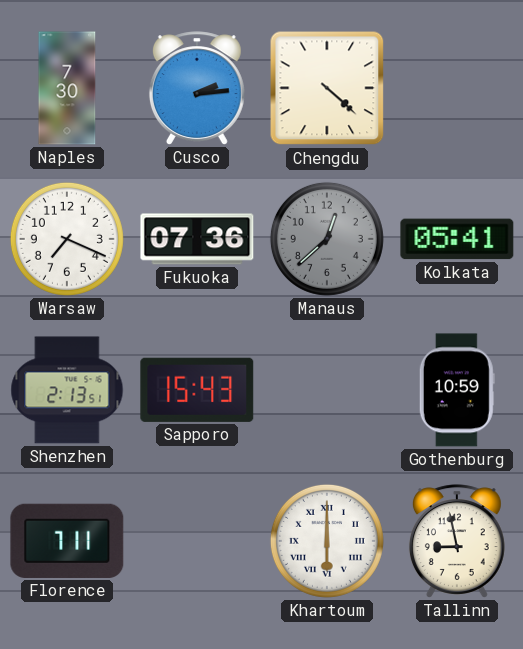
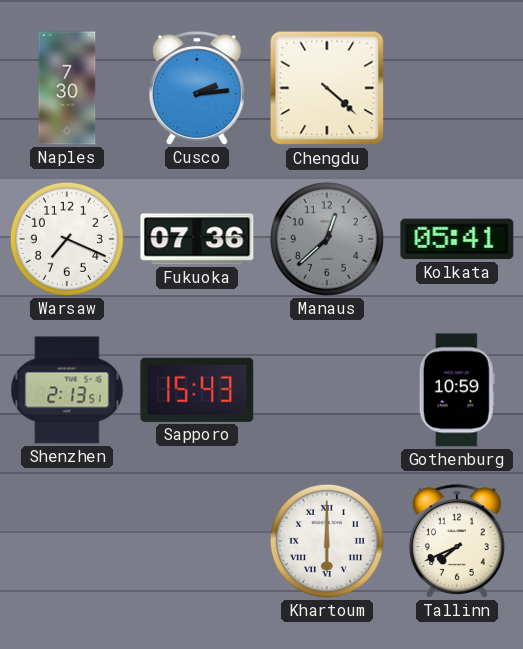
Florence: 7:11 -> none
Tallinn: 8:58 -> 7:41
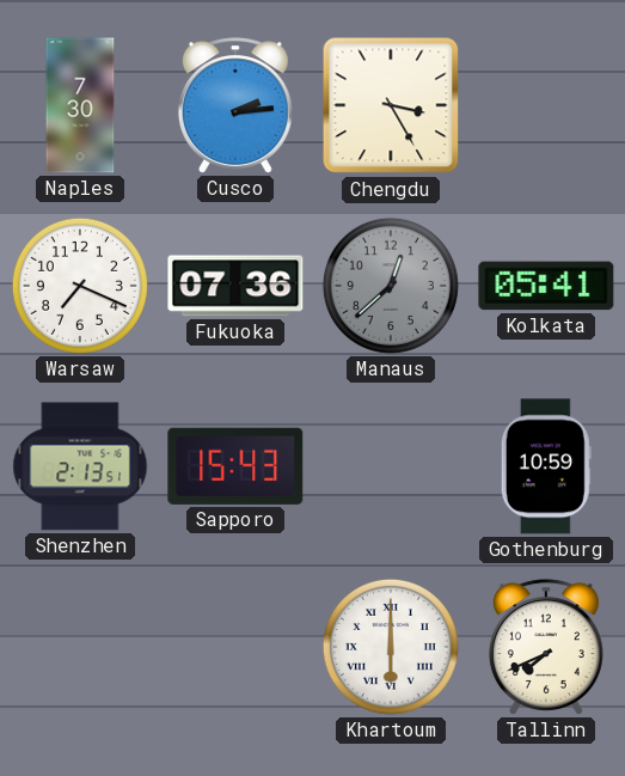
Chengdu: 4:22 -> 3:25
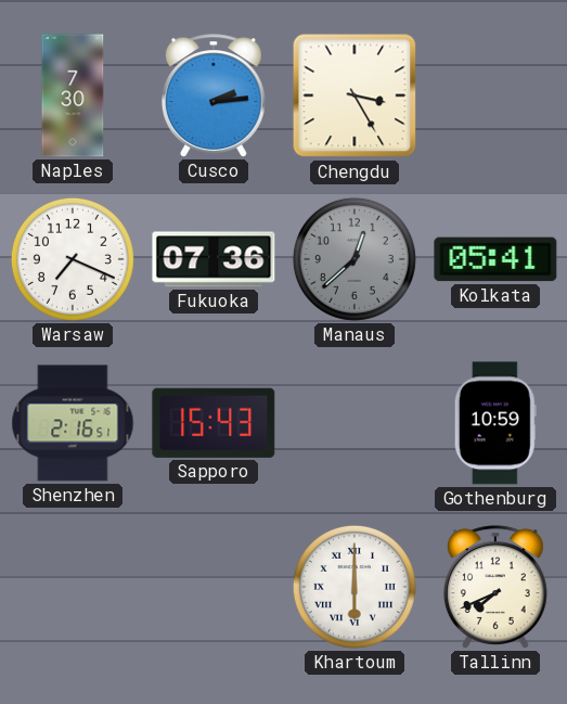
Shenzhen: 2:13 -> 2:16
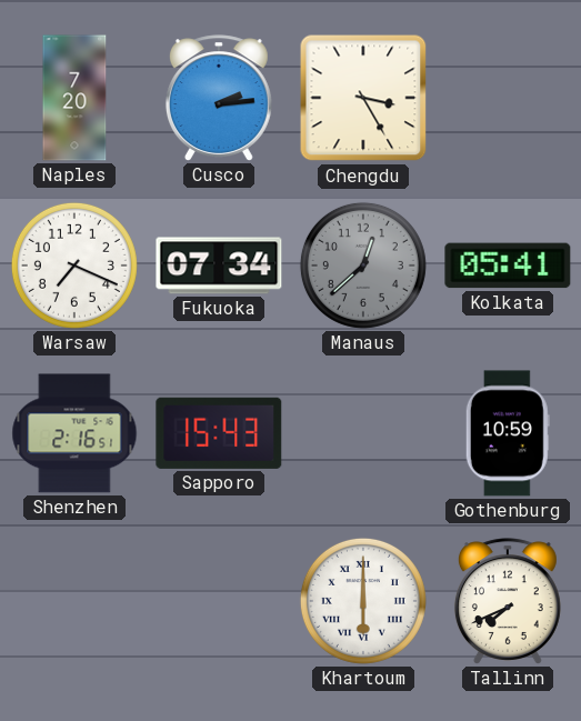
Naples: 7:30 -> 7:20
Fukuoka: 07:36 -> 07:34
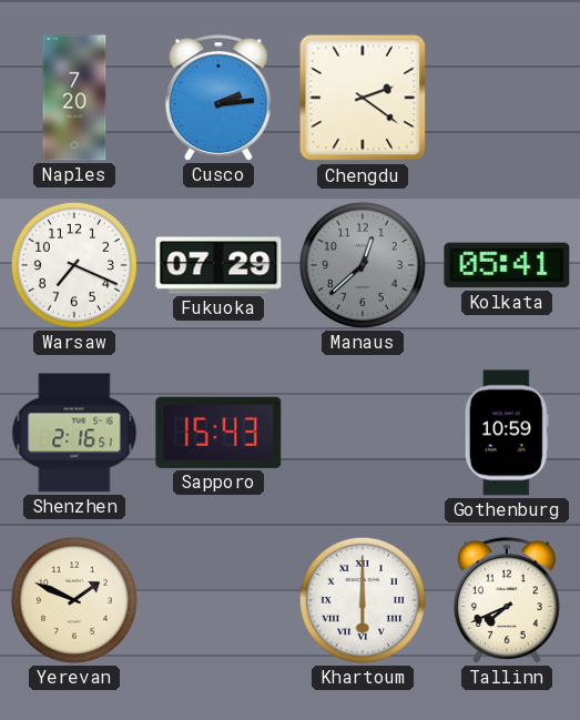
Chengdu: 3:25 -> 2:21
Fukuoka: 07:34 -> 07:29
Yerevan: none -> 1:49
